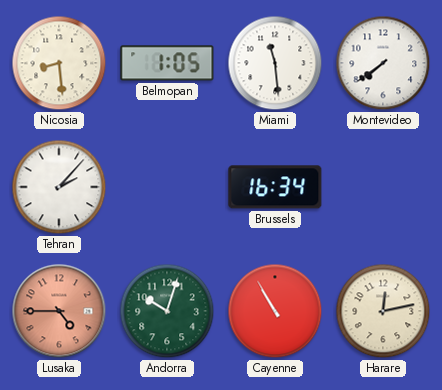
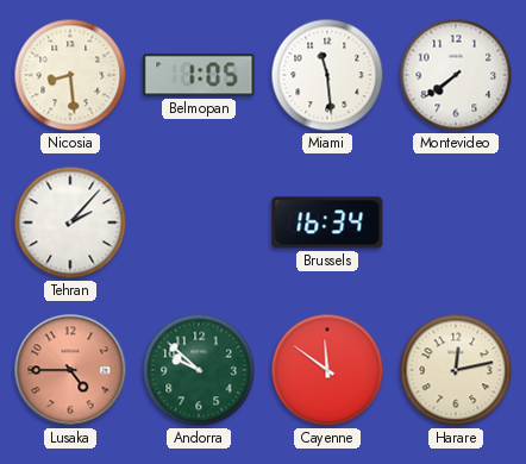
Andorra: 10:03 -> 9:52
Cayenne: 10:55 -> 11:51
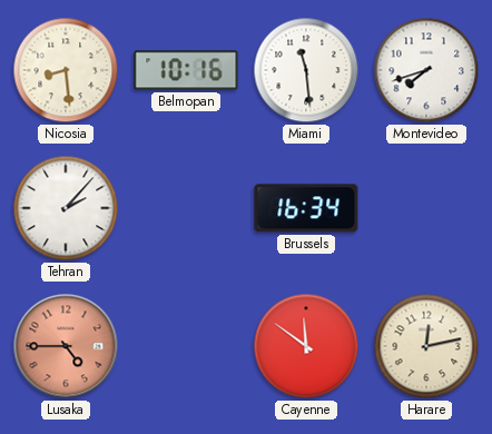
Belmopan: 1:05 -> 10:16
Montevideo: 7:39 -> 7:42
Andorra: 9:52 -> none
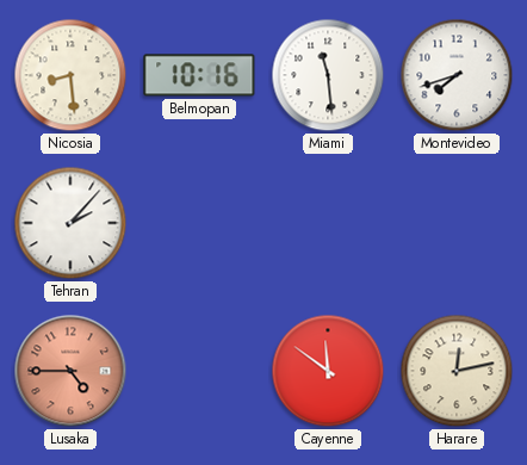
Brussels: 16:34 -> none
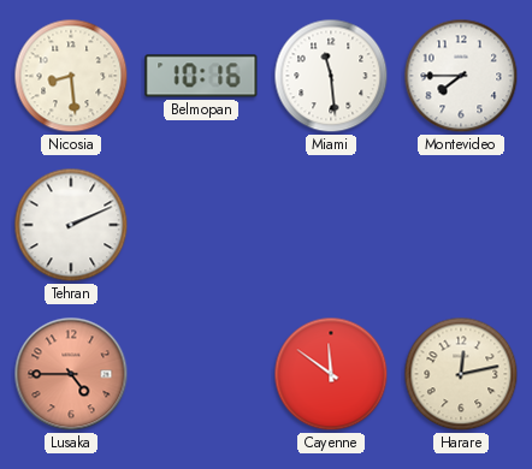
Montevideo: 7:42 -> 7:45
Tehran: 2:07 -> 2:11
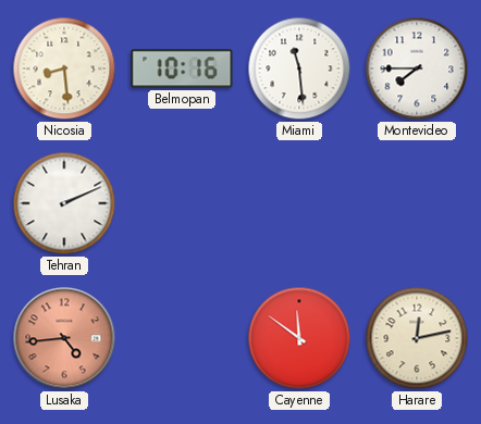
Lusaka: 4:45 -> 4:44
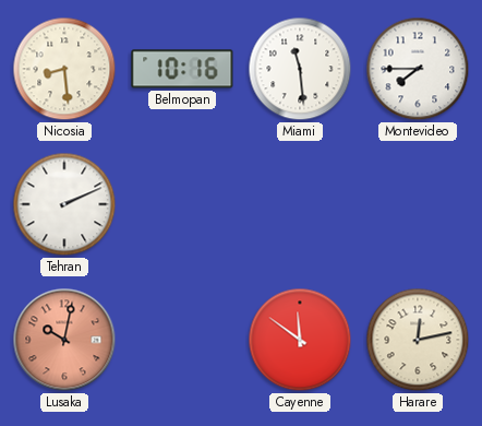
Lusaka: 4:44 -> 10:02
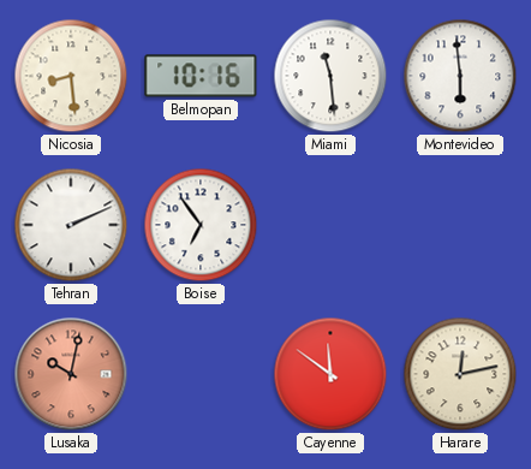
Montevideo: 7:45 -> 5:59
Boise: none -> 6:54
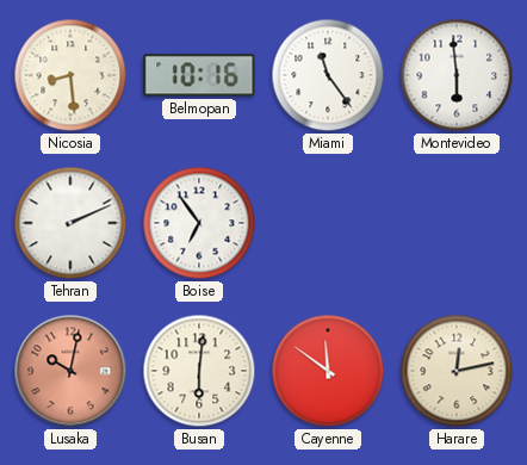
Miami: 11:29 -> 11:24
Busan: none -> 6:01
